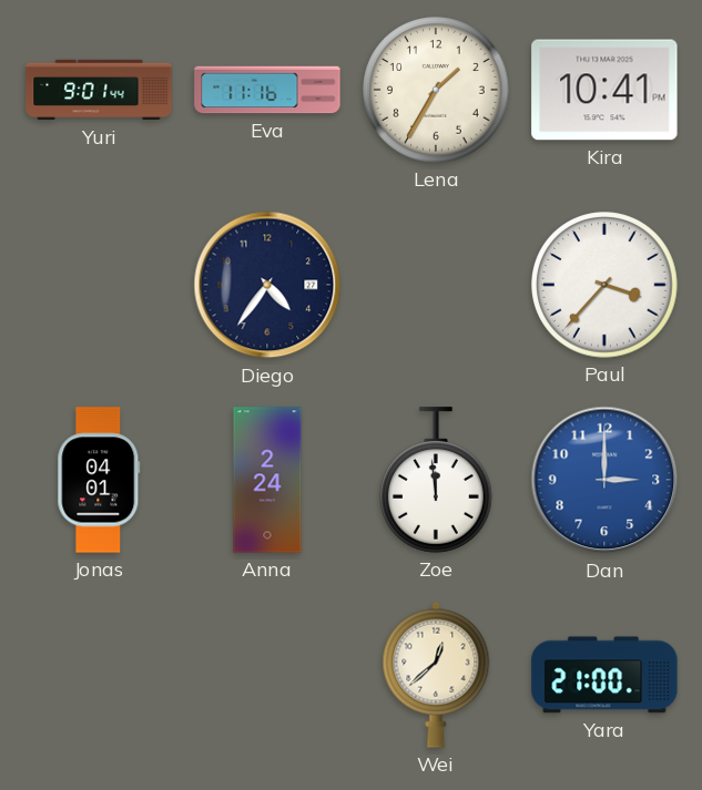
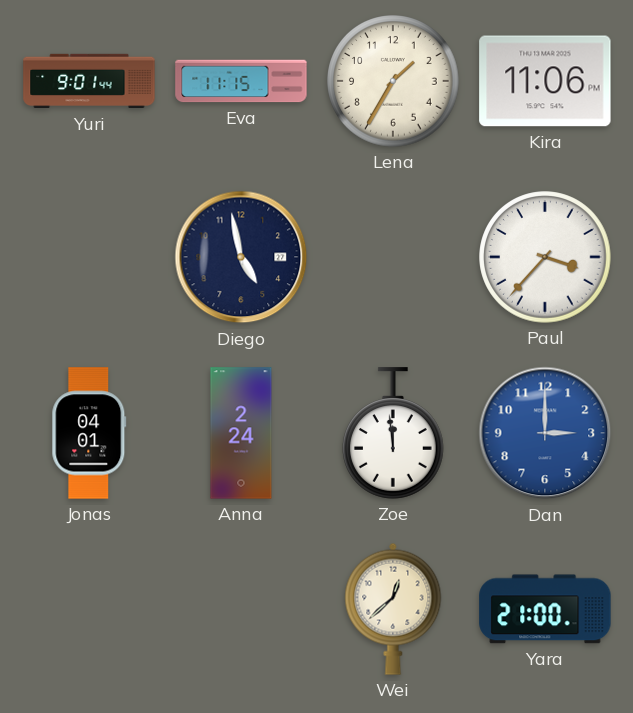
Eva: 11:16 -> 11:15
Kira: 10:41 -> 11:06
Diego: 4:36 -> 4:58
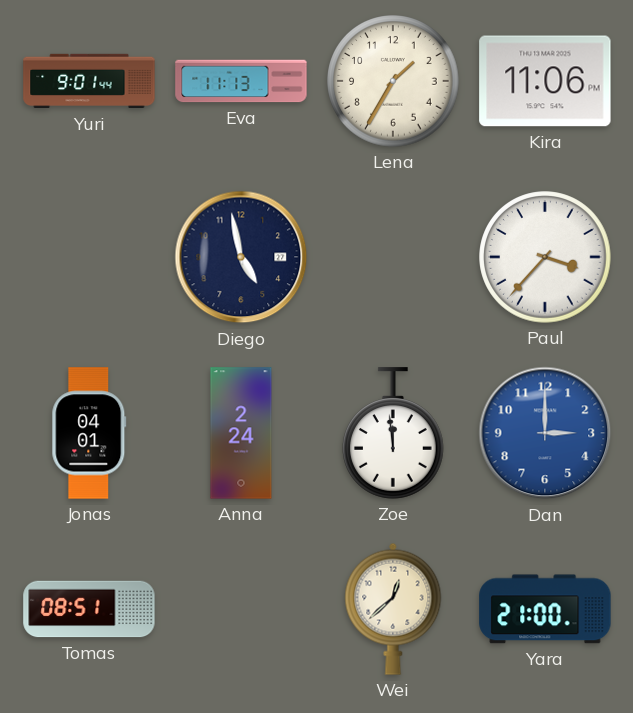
Eva: 11:15 -> 11:13
Tomas: none -> 08:51
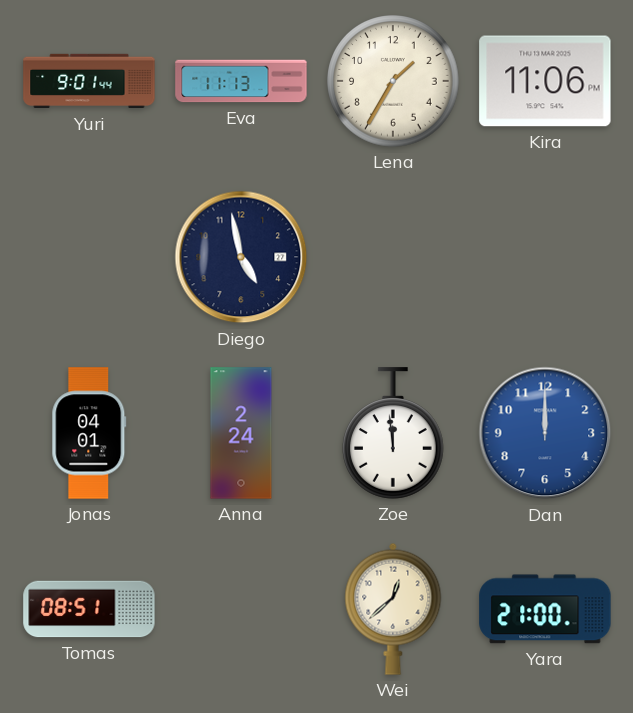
Paul: 3:37 -> none
Dan: 3:00 -> 12:00
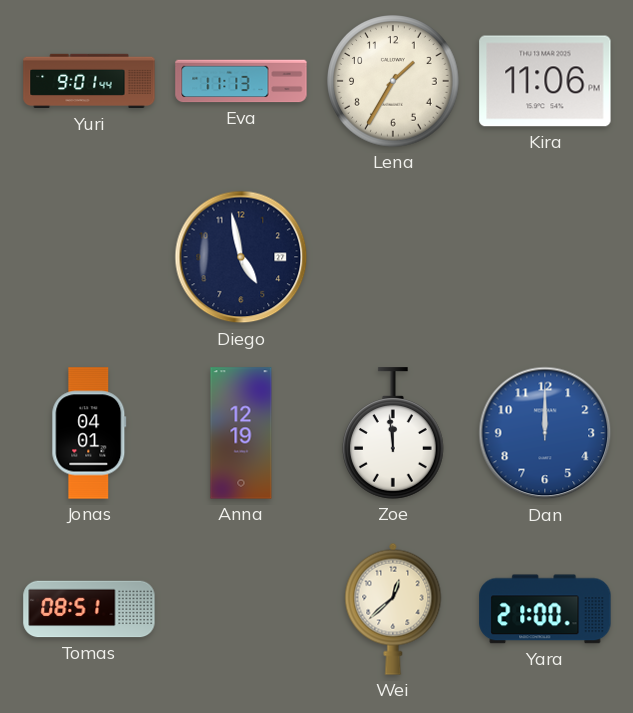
Anna: 2:24 -> 12:19
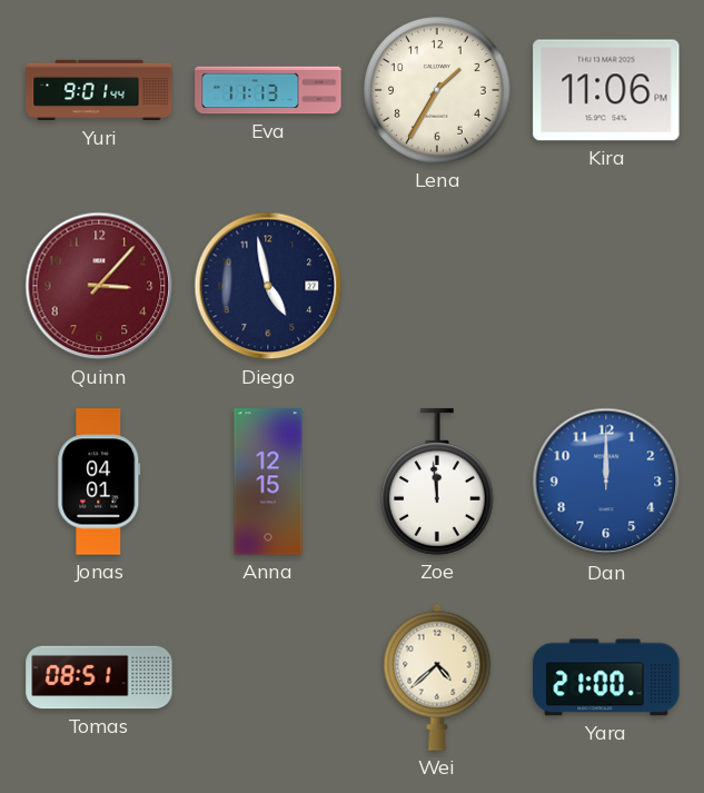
Quinn: none -> 3:07
Anna: 12:19 -> 12:15
Wei: 12:38 -> 4:38
